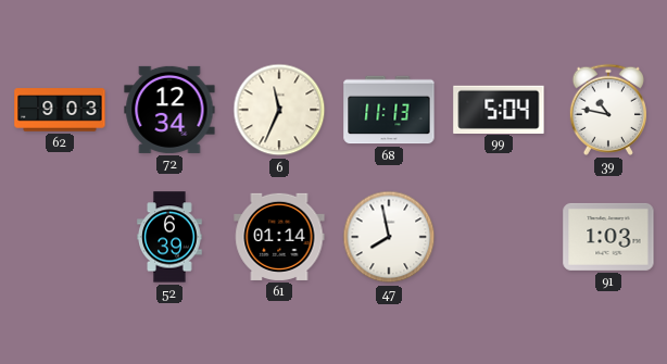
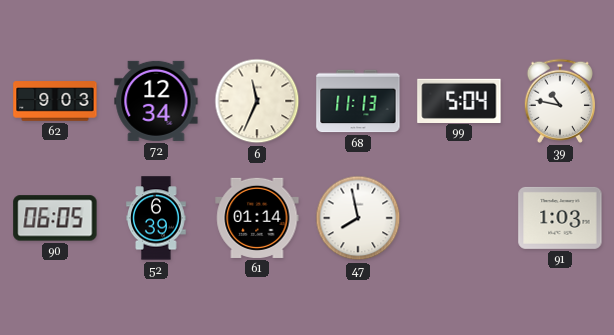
90: none -> 06:05
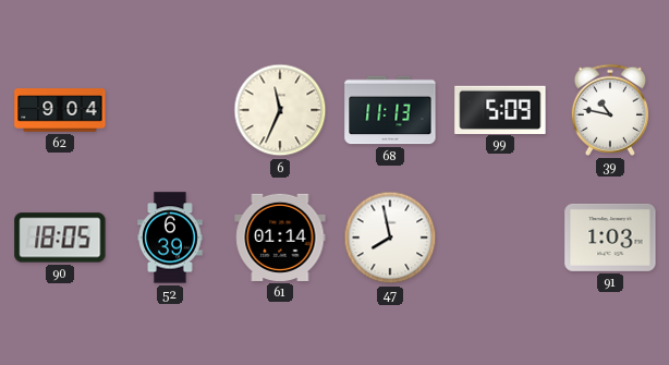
62: 9:03 -> 9:04
72: 12:34 -> none
99: 5:04 -> 5:09
90: 06:05 -> 18:05
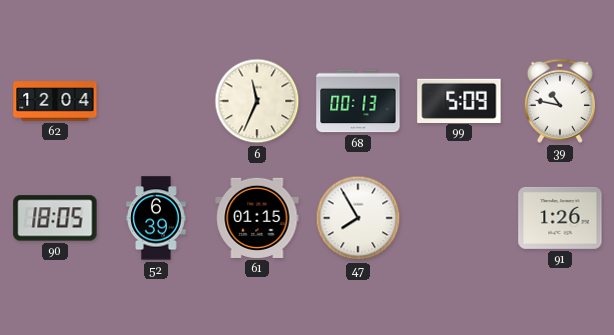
62: 9:04 -> 12:04
68: 11:13 -> 00:13
61: 01:14 -> 01:15
47: 7:58 -> 7:55
91: 1:03 -> 1:26
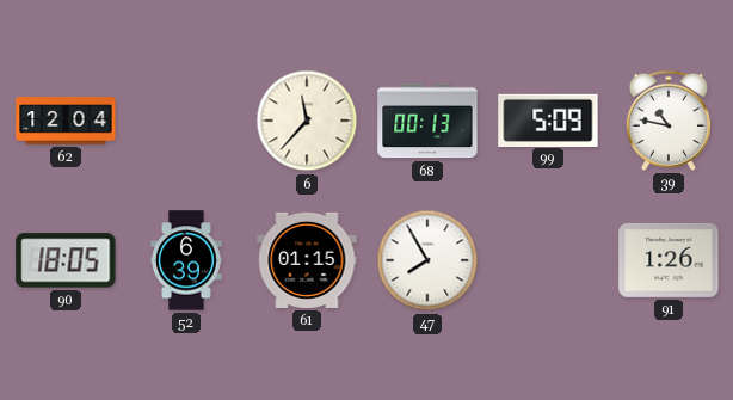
6: 11:34 -> 11:37
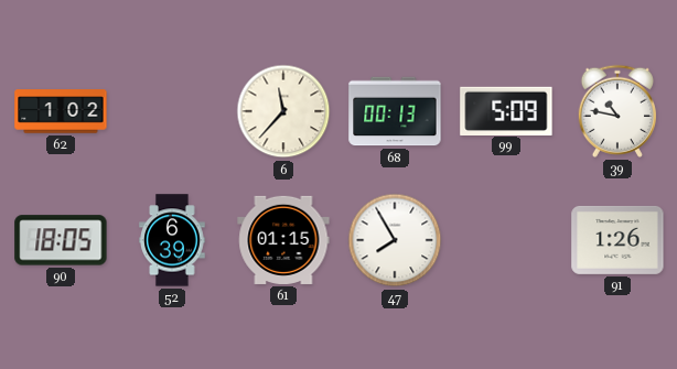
62: 12:04 -> 1:02
